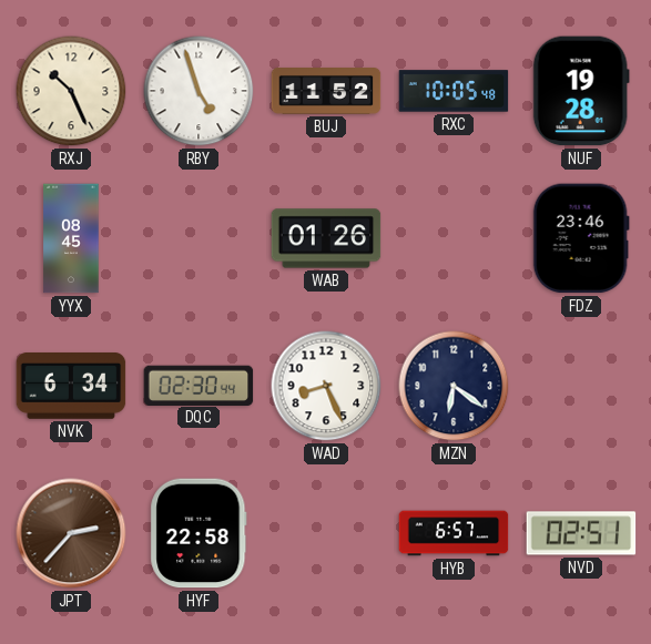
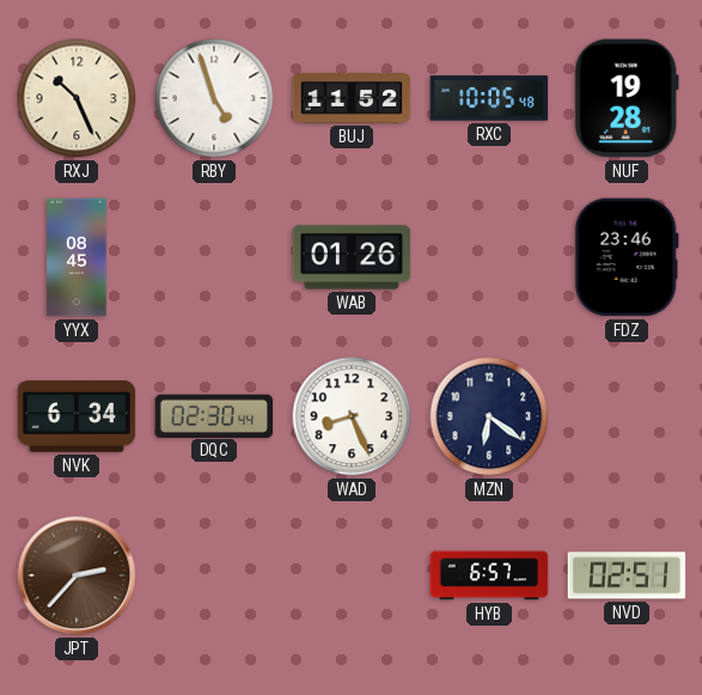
HYF: 22:58 -> none
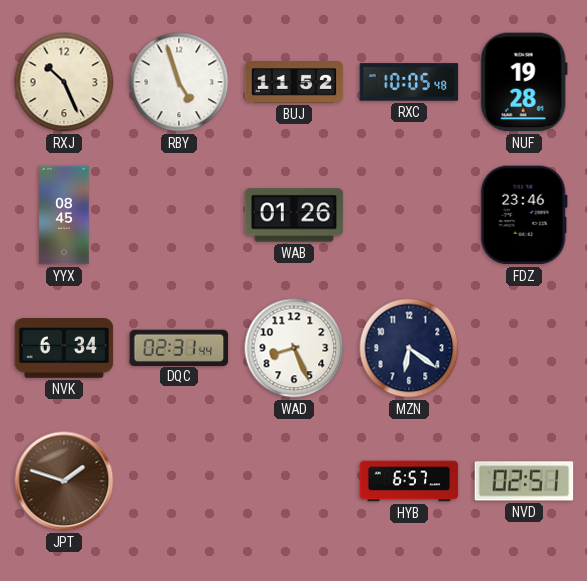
DQC: 02:30 -> 02:31
JPT: 2:37 -> 1:48
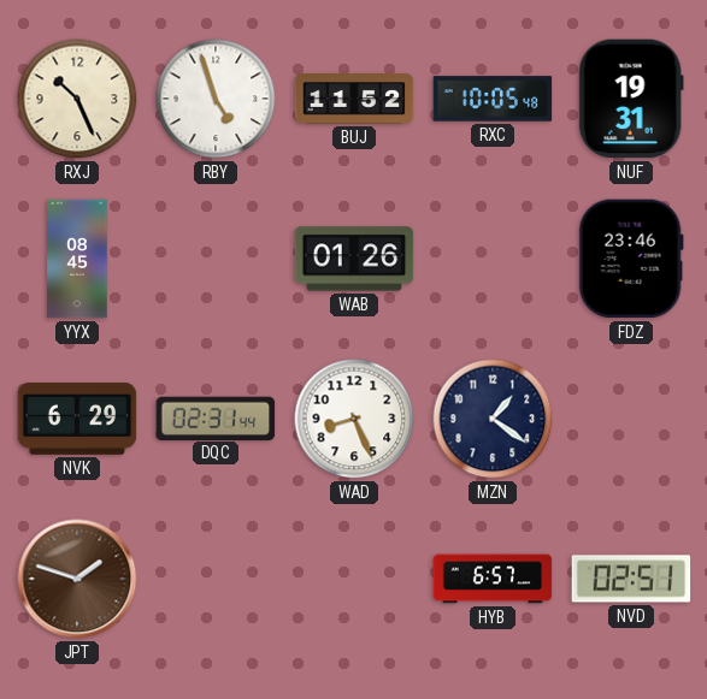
NUF: 19:28 -> 19:31
NVK: 6:34 -> 6:29
MZN: 6:21 -> 1:21
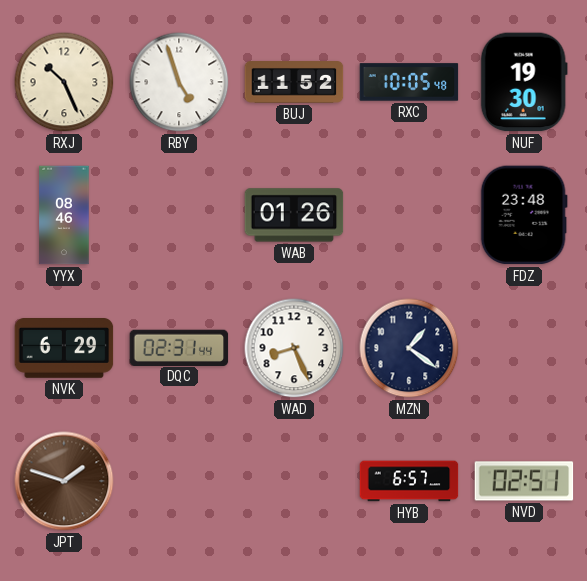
NUF: 19:31 -> 19:30
YYX: 08:45 -> 08:46
FDZ: 23:46 -> 23:48
